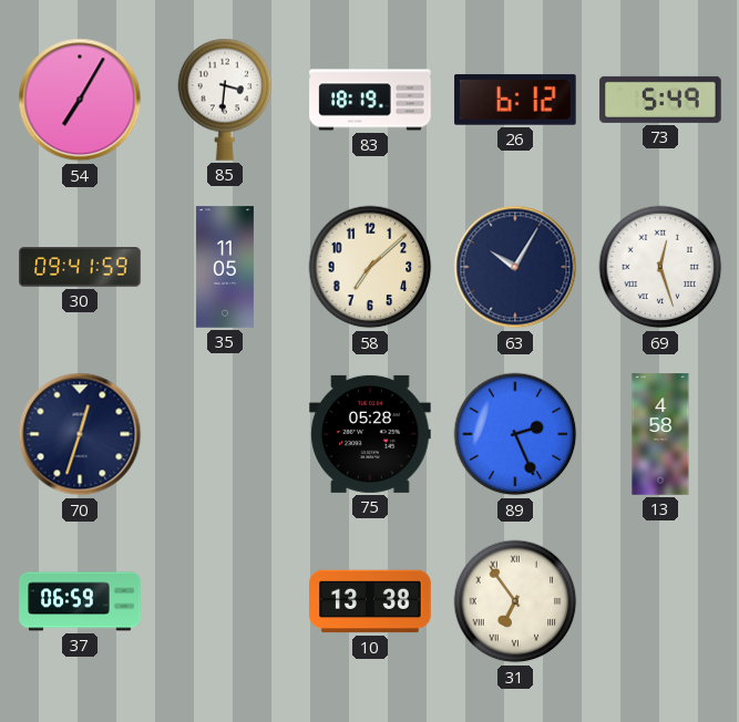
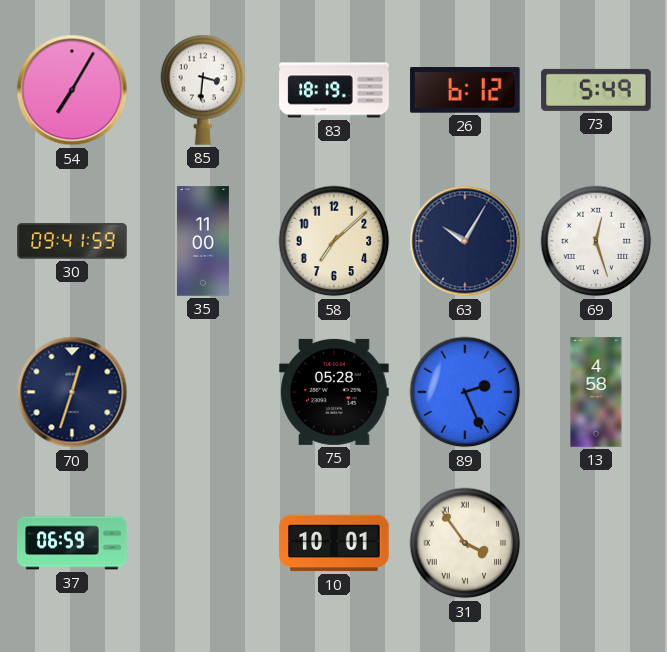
35: 11:05 -> 11:00
10: 13:38 -> 10:01
31: 6:54 -> 3:54
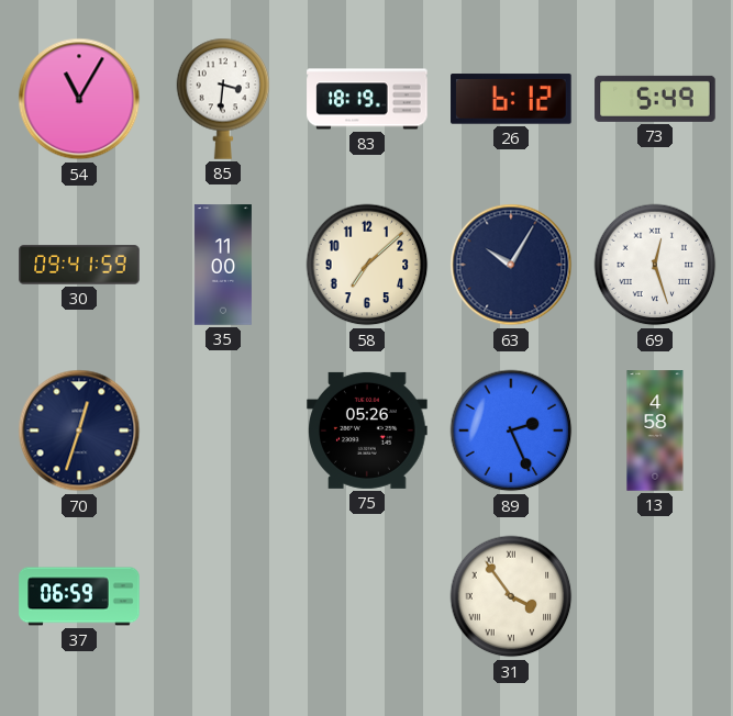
54: 7:05 -> 11:05
75: 05:28 -> 05:26
10: 10:01 -> none
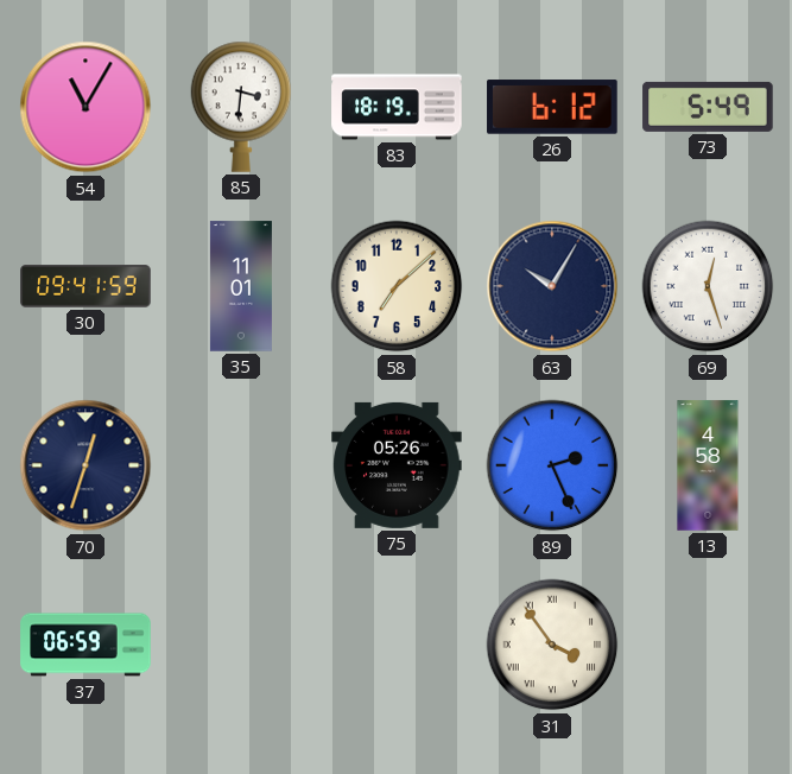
35: 11:00 -> 11:01
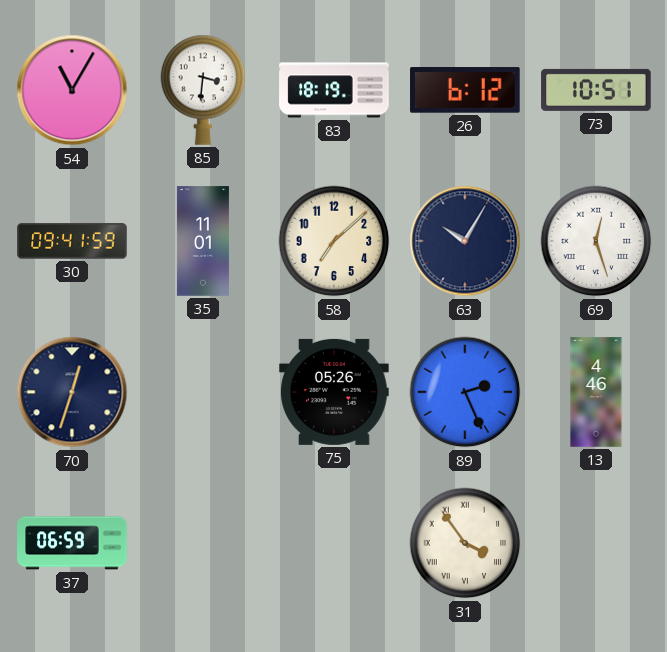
73: 5:49 -> 10:51
13: 4:58 -> 4:46
